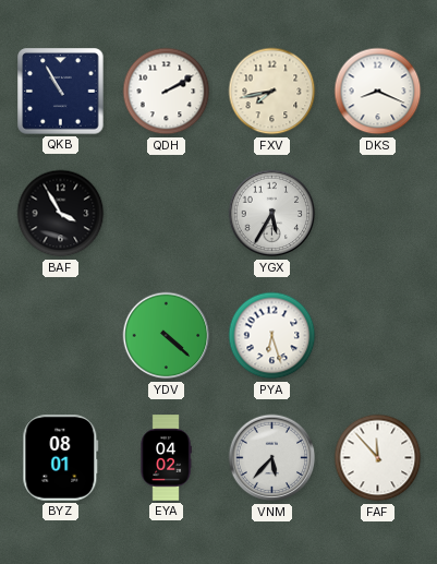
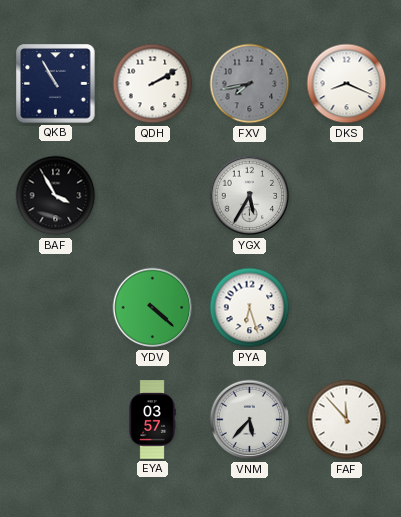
FXV dial: cream -> grey
BYZ: 08:01 -> none
EYA: 04:02 -> 03:57
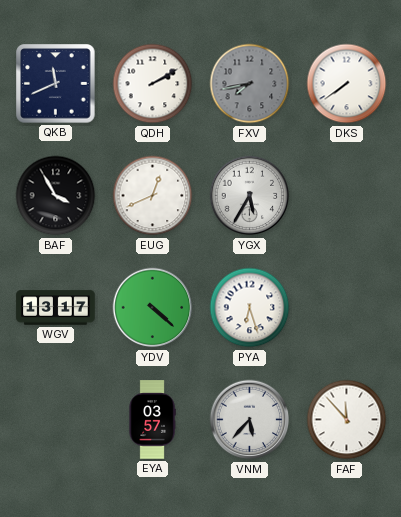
QKB: 10:55 -> 11:41
DKS: 8:19 -> 7:39
EUG: none -> 12:41
WGV: none -> 13:17
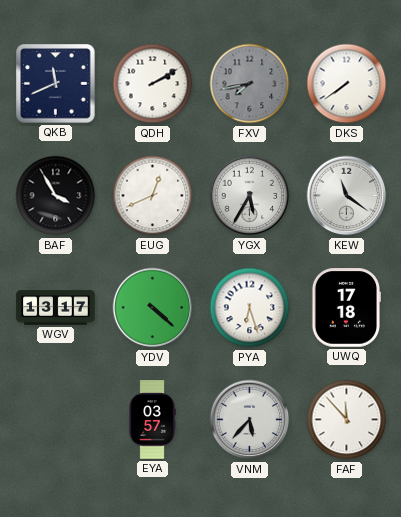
KEW: none -> 11:21
UWQ: none -> 17:18
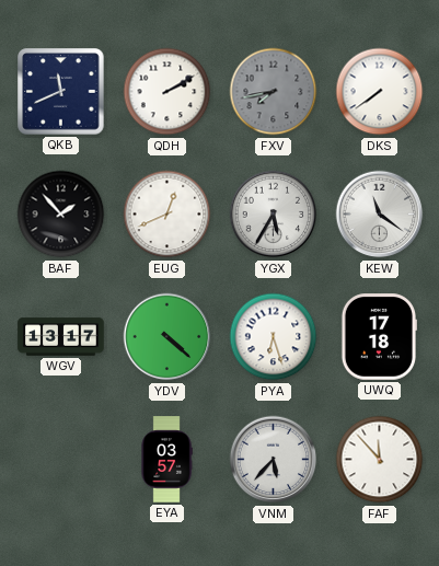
BAF: 3:55 -> 1:53
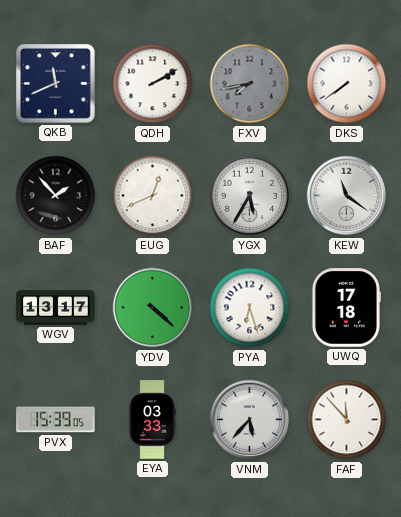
PVX: none -> 15:39
EYA: 03:57 -> 03:33
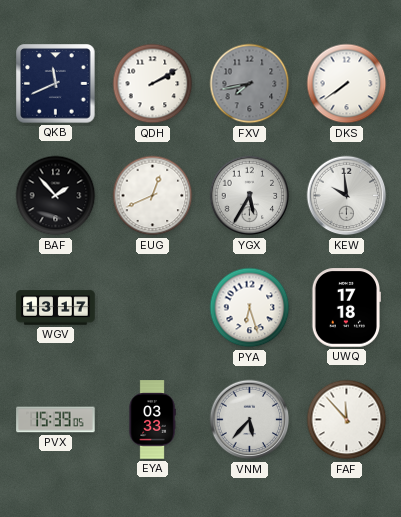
KEW: 11:21 -> 9:59
YDV: 4:22 -> none
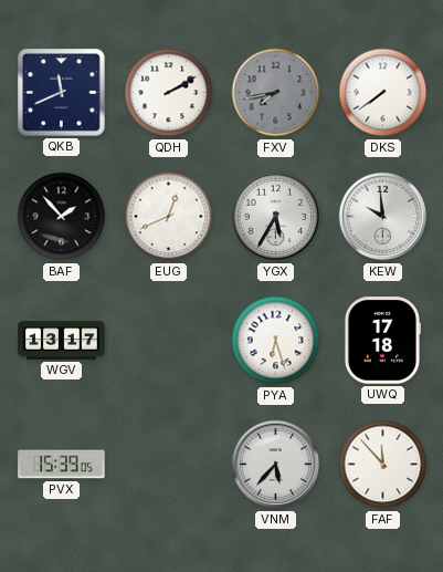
EYA: 03:33 -> none
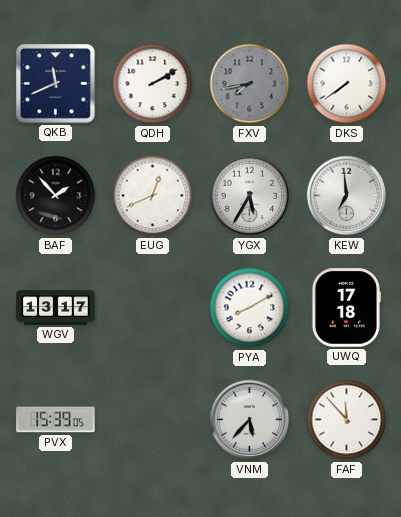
KEW: 9:59 -> 6:59
PYA: 6:27 -> 8:10
